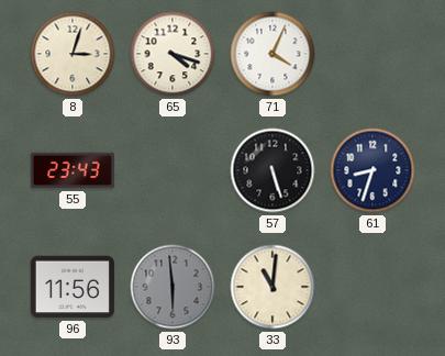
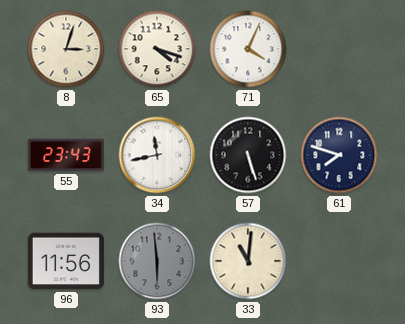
34: none -> 11:43
61: 8:33 -> 7:48
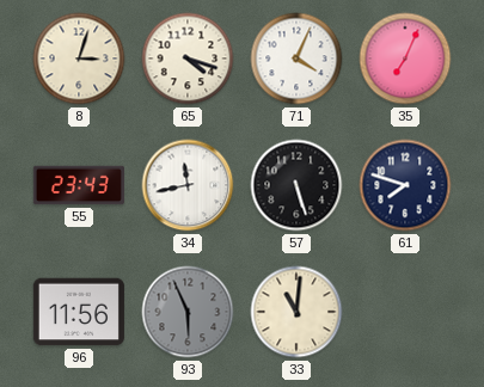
35: none -> 7:04
93: 5:59 -> 5:56
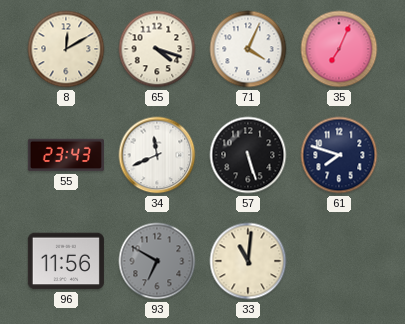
8: 3:03 -> 12:10
34: 11:43 -> 11:41
93: 5:56 -> 6:50
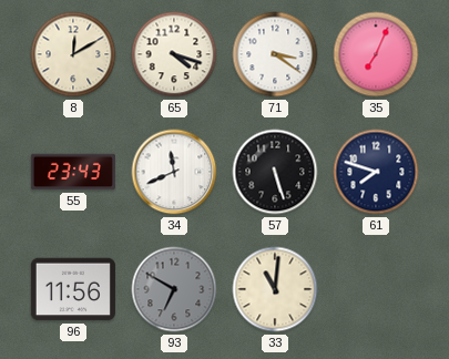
71: 4:04 -> 3:21
